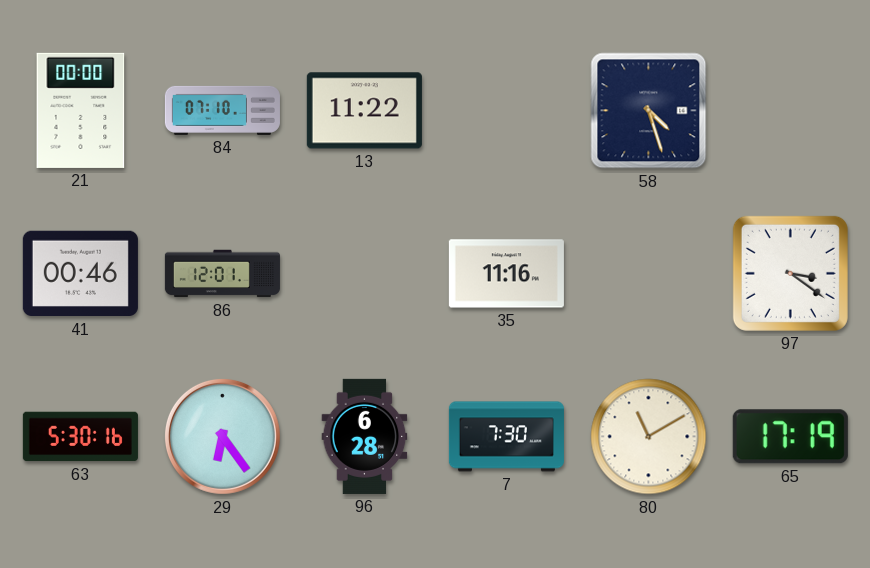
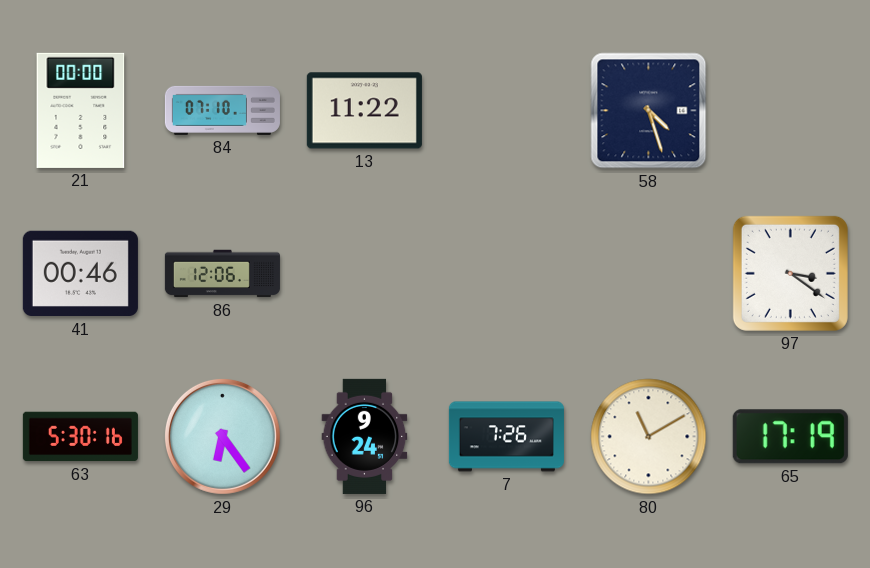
86: 12:01 -> 12:06
35: 11:16 -> none
96: 6:28 -> 9:24
7: 7:30 -> 7:26
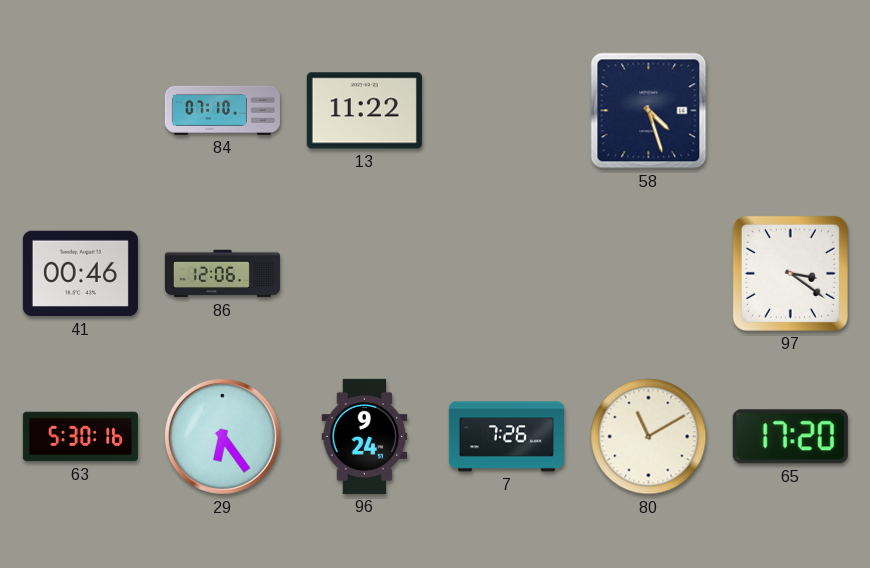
21: 00:00 -> none
65: 17:19 -> 17:20
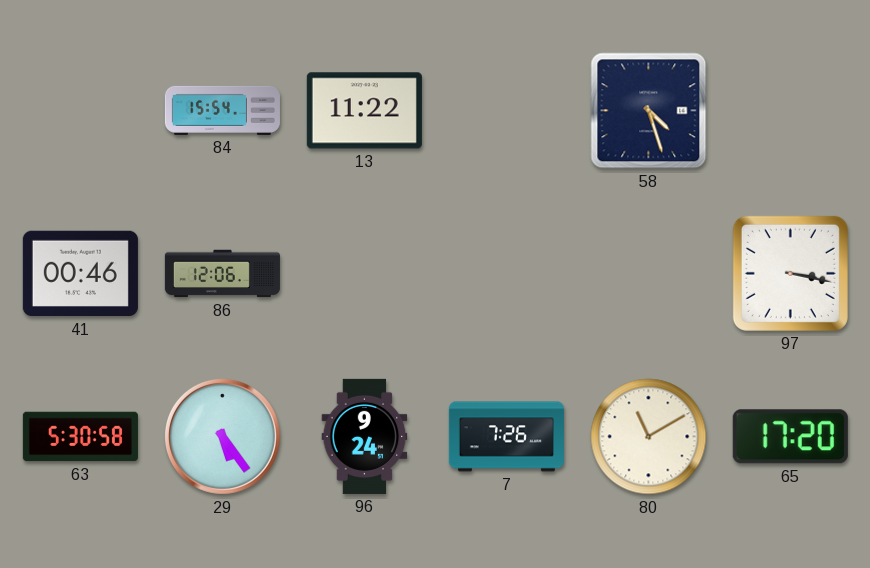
84: 07:10 -> 15:54
97: 3:21 -> 3:17
63: 5:30:16 -> 5:30:58
29: 6:24 -> 5:24
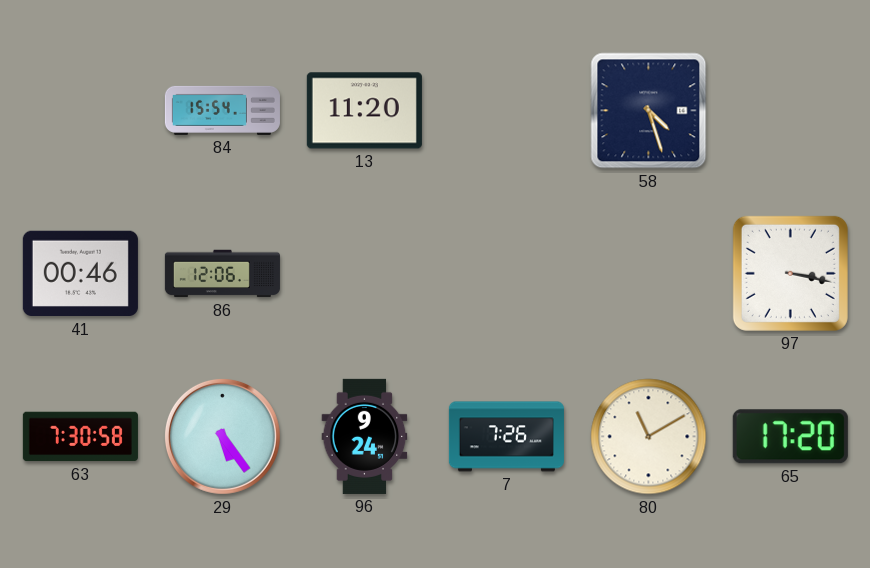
13: 11:22 -> 11:20
63: 5:30 -> 7:30
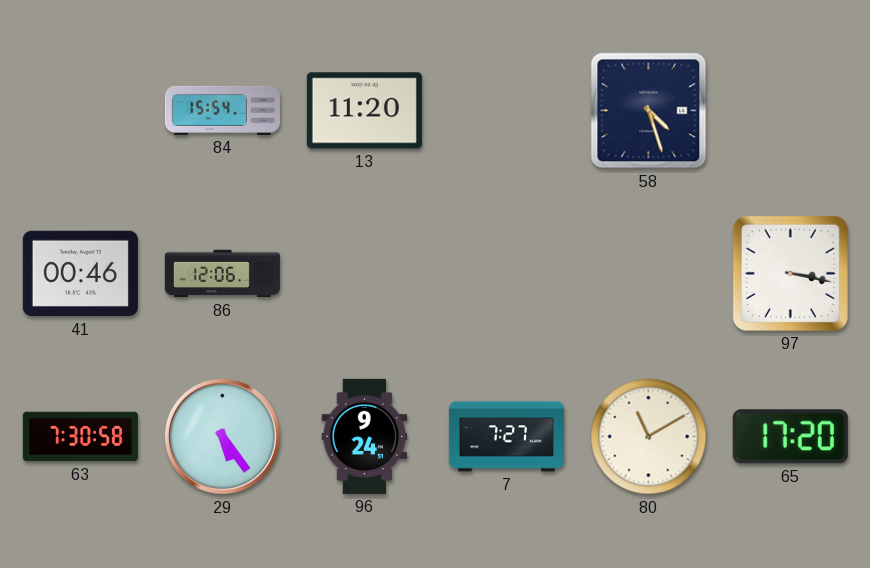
7: 7:26 -> 7:27
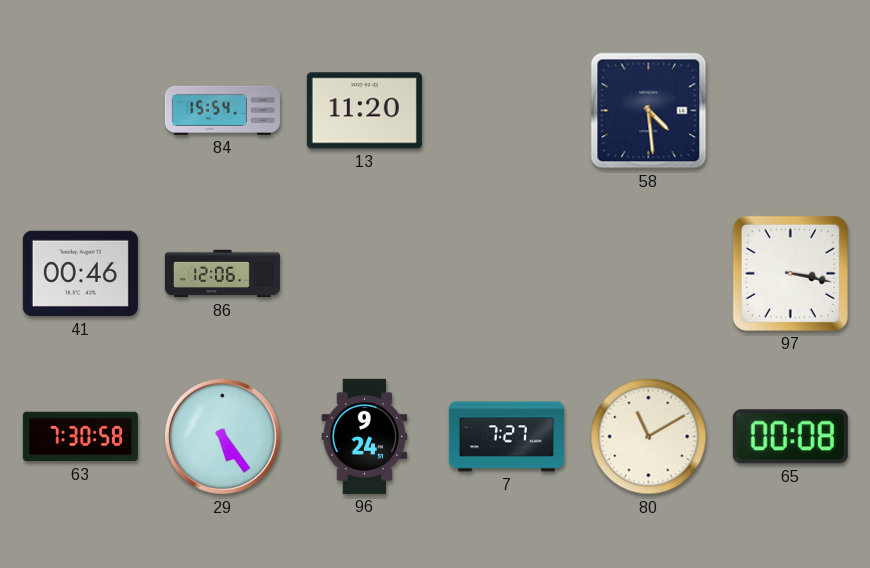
58: 4:27 -> 4:29
65: 17:20 -> 00:08
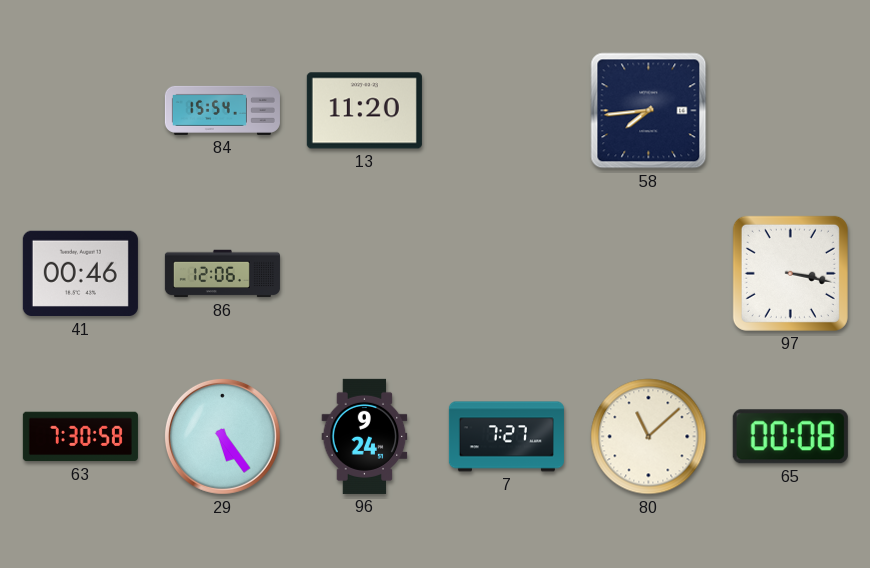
58: 4:29 -> 7:44
80: 11:10 -> 11:08
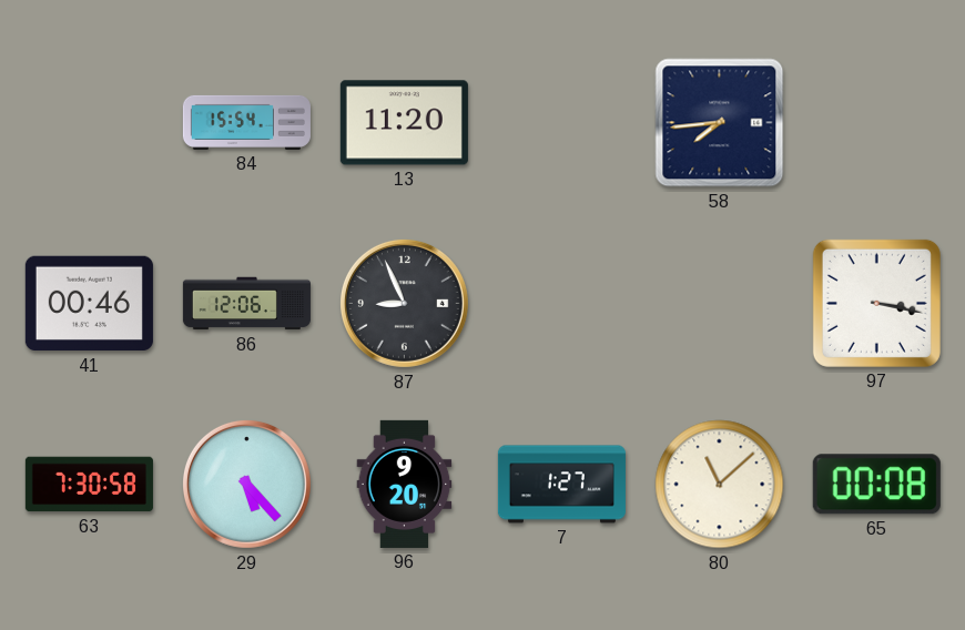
87: none -> 8:56
29: 5:24 -> 5:23
96: 9:24 -> 9:20
7: 7:27 -> 1:27
